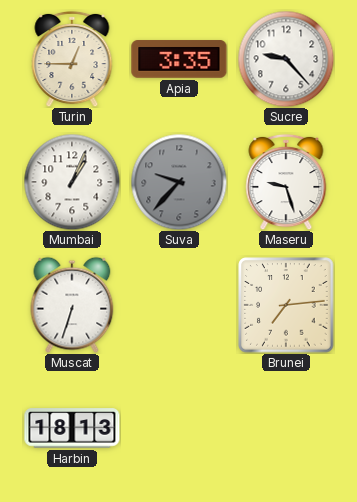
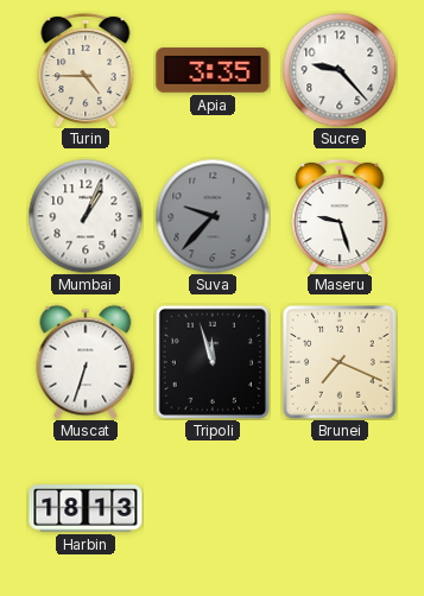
Turin: 12:45 -> 4:45
Tripoli: none -> 11:57
Brunei: 7:14 -> 7:19
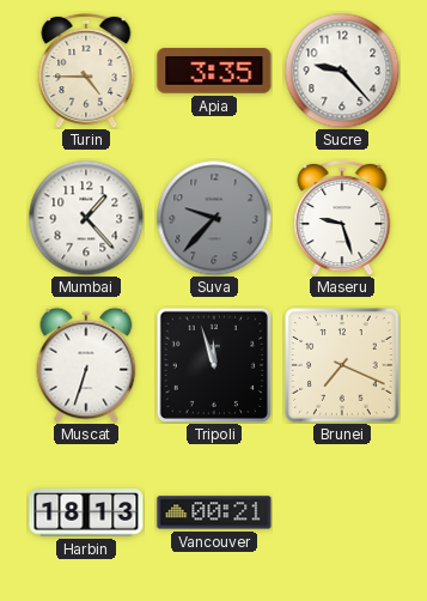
Mumbai: 1:04 -> 1:23
Vancouver: none -> 00:21
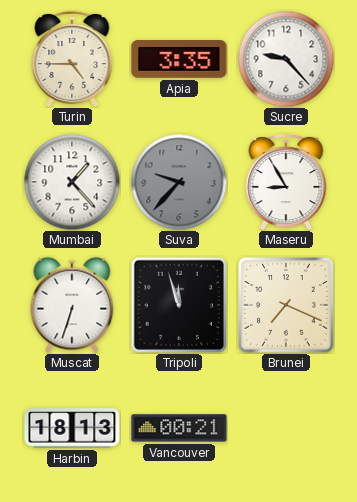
Maseru: 9:27 -> 8:55
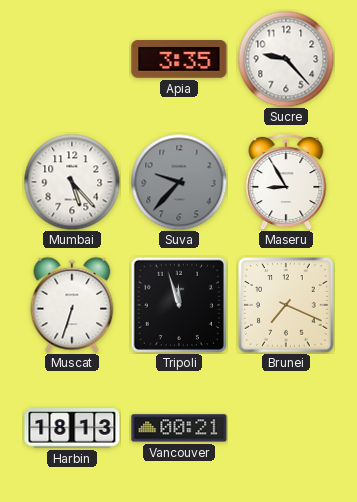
Turin: 4:45 -> none
Mumbai: 1:23 -> 5:23
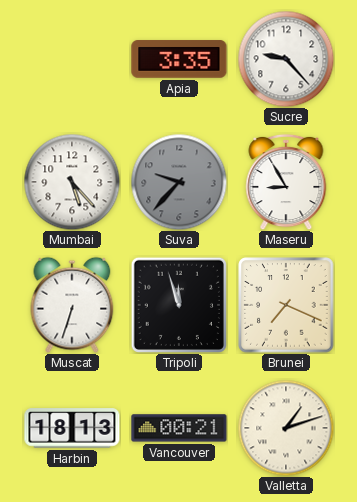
Valletta: none -> 1:12
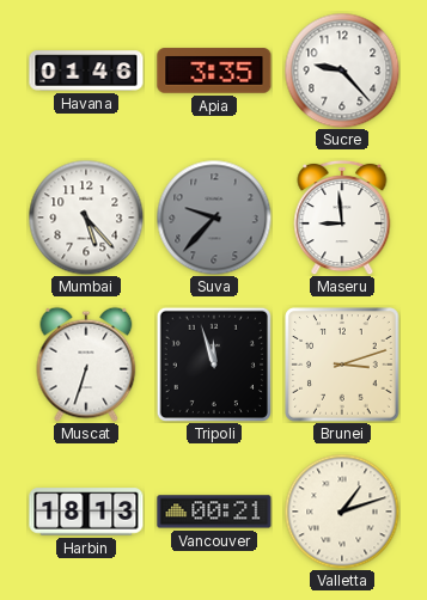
Havana: none -> 01:46
Maseru: 8:55 -> 8:59
Brunei: 7:19 -> 3:12
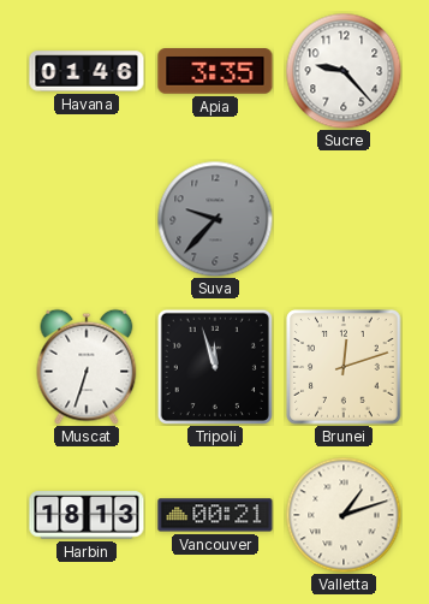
Mumbai: 5:23 -> none
Maseru: 8:59 -> none
Brunei: 3:12 -> 12:12
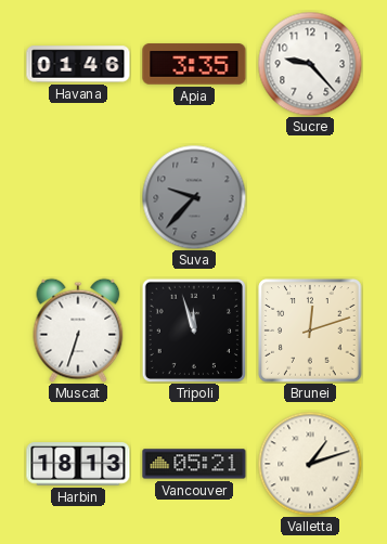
Vancouver: 00:21 -> 05:21
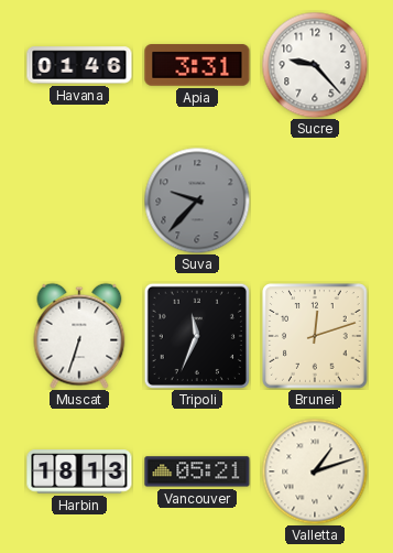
Apia: 3:35 -> 3:31
Tripoli: 11:57 -> 11:34
